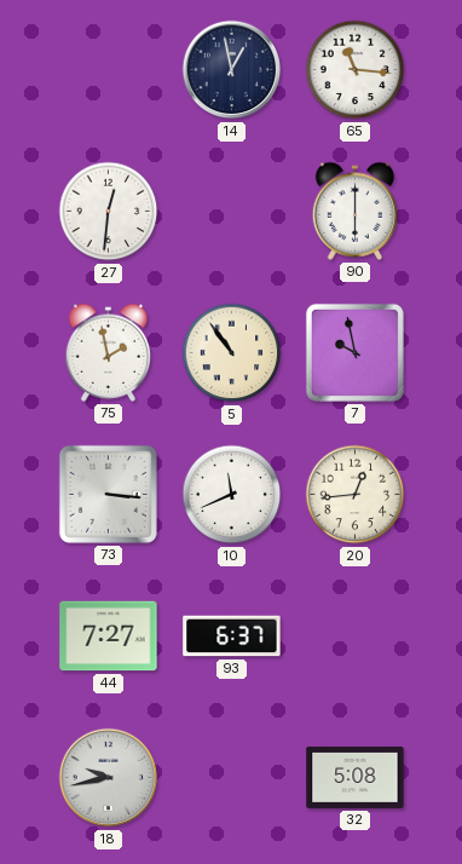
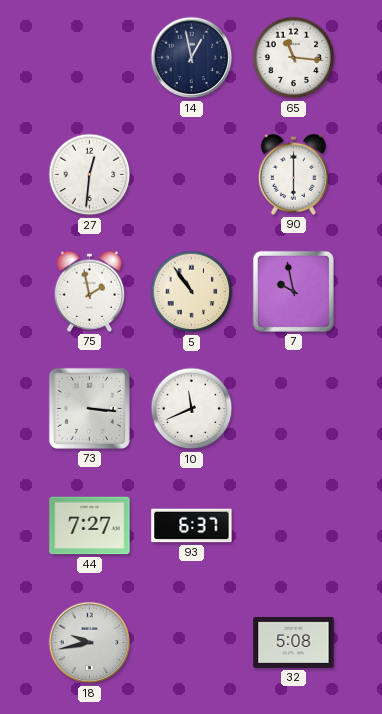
20: 12:44 -> none
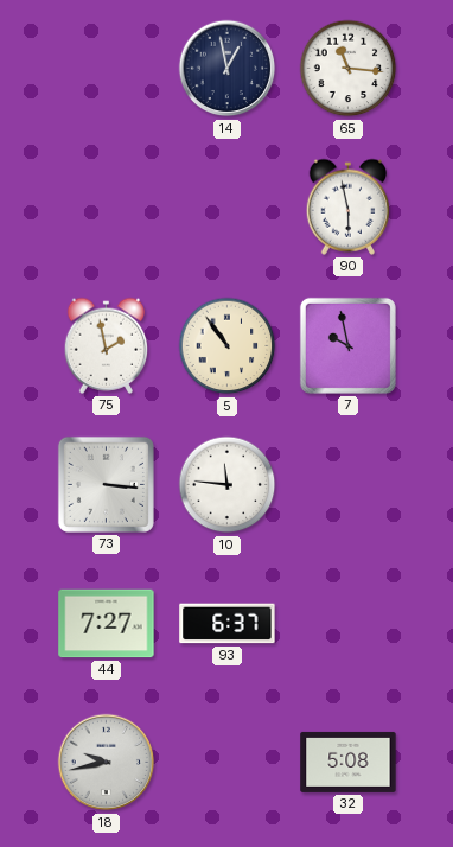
27: 12:31 -> none
90: 6:00 -> 5:58
10: 11:41 -> 11:46
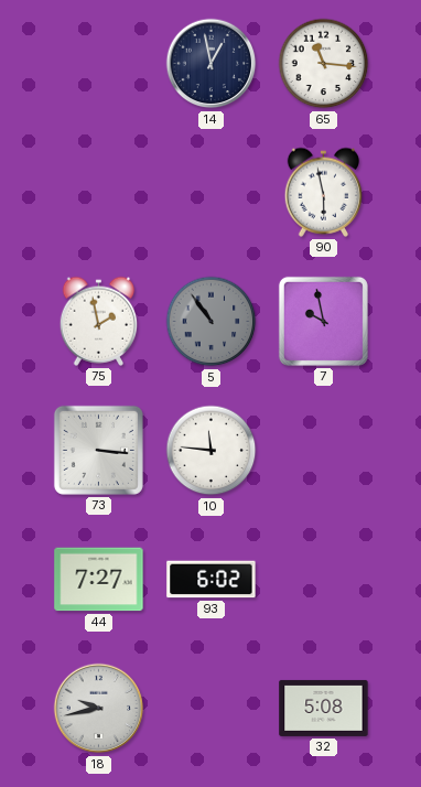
5 dial: cream -> grey
93: 6:37 -> 6:02
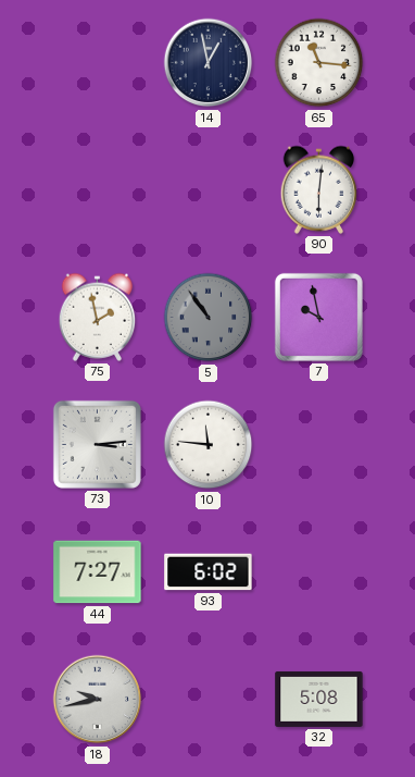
90: 5:58 -> 6:01
73: 3:16 -> 3:14
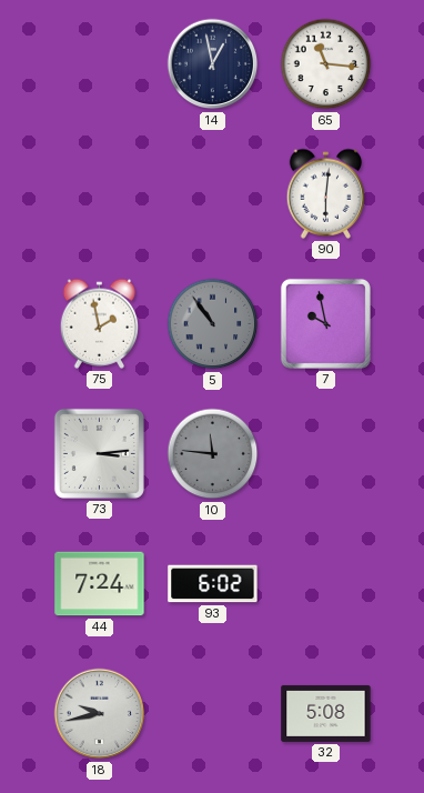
10 dial: white -> grey
44: 7:27 -> 7:24
